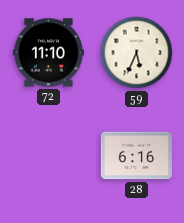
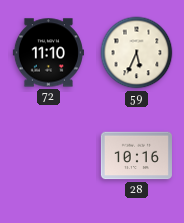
28: 6:16 -> 10:16
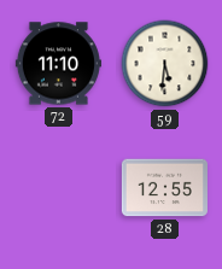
59: 5:34 -> 5:31
28: 10:16 -> 12:55
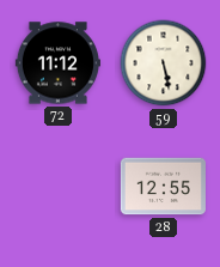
72: 11:10 -> 11:12
59: 5:31 -> 5:28
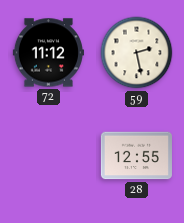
59: 5:28 -> 2:28
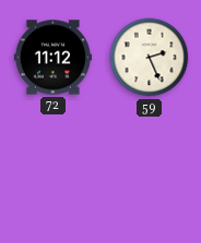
59: 2:28 -> 2:26
28: 12:55 -> none
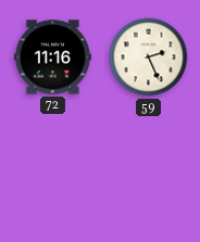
72: 11:12 -> 11:16
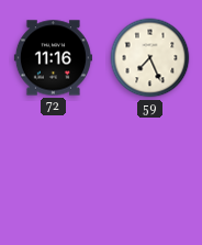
59: 2:26 -> 7:26
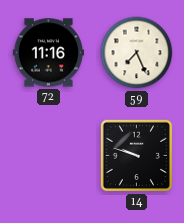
14: none -> 9:48
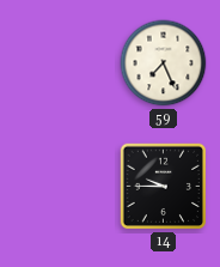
72: 11:16 -> none
14: 9:48 -> 9:45
